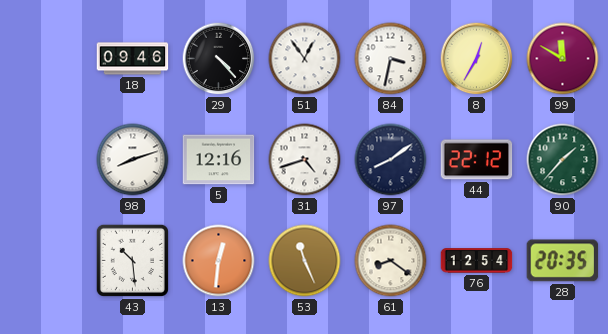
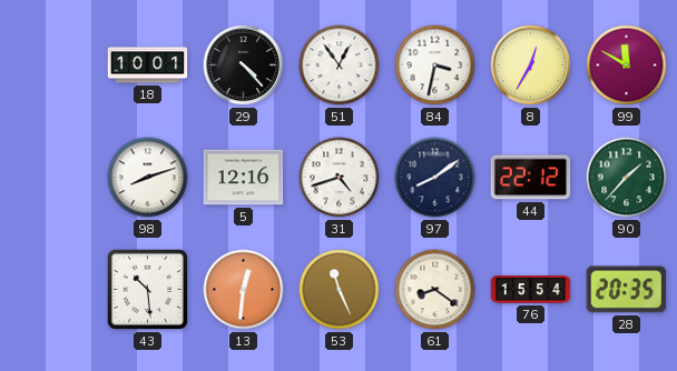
18: 09:46 -> 10:01
76: 12:54 -> 15:54
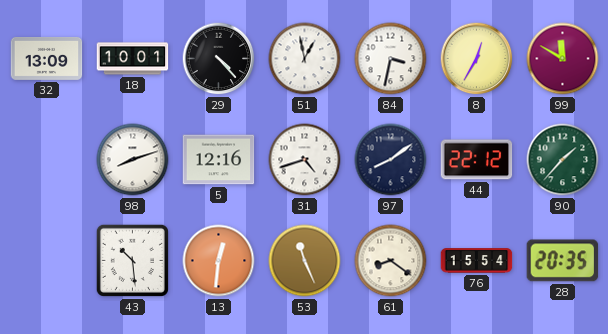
32: none -> 13:09
51: 12:54 -> 12:58
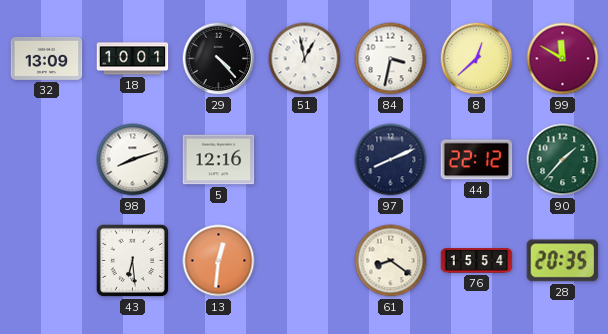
8: 12:35 -> 12:38
31: 4:42 -> none
97: 8:09 -> 8:11
43: 10:29 -> 6:29
53: 11:26 -> none
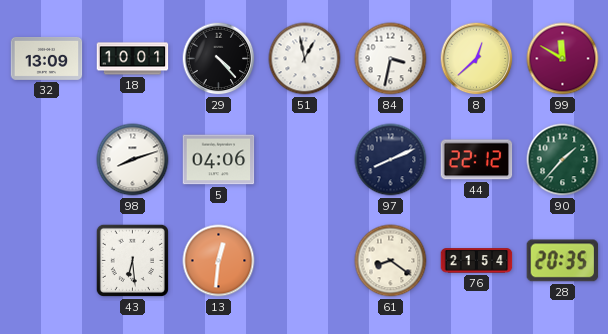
5: 12:16 -> 04:06
76: 15:54 -> 21:54
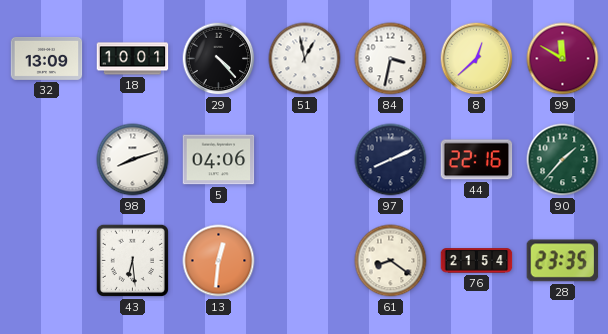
44: 22:12 -> 22:16
28: 20:35 -> 23:35
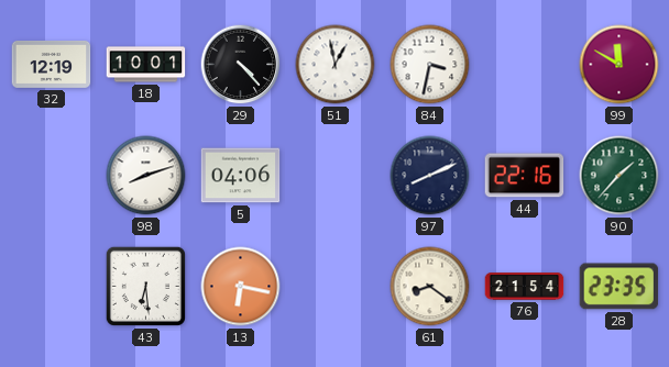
32: 13:09 -> 12:19
8: 12:38 -> none
13: 12:31 -> 6:17
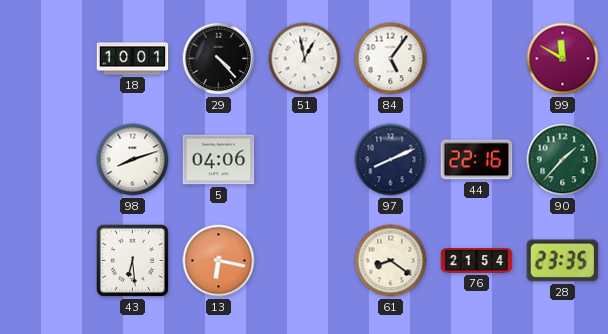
32: 12:19 -> none
84: 3:32 -> 5:06
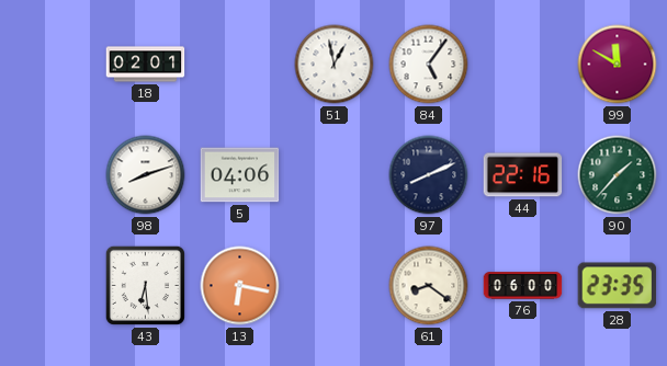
18: 10:01 -> 02:01
29: 4:23 -> none
76: 21:54 -> 06:00
